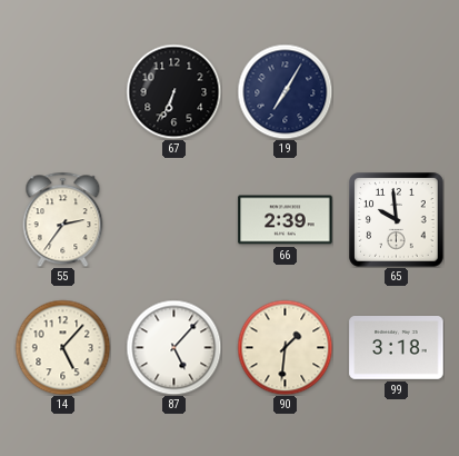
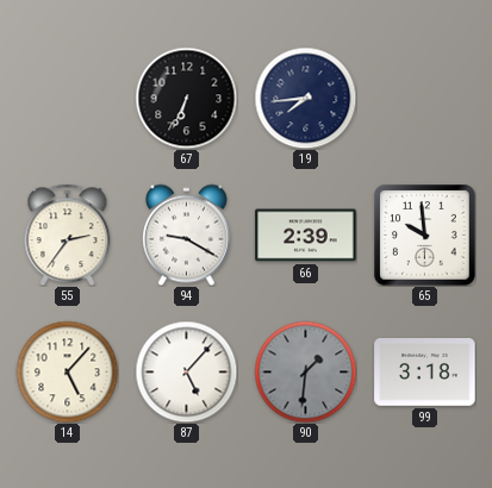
19: 7:05 -> 7:44
94: none -> 9:20
90 dial: cream -> grey
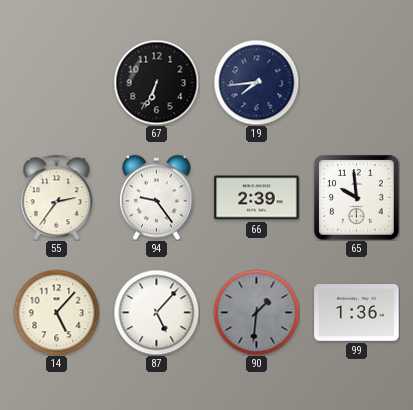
94: 9:20 -> 9:24
99: 3:18 -> 1:36
